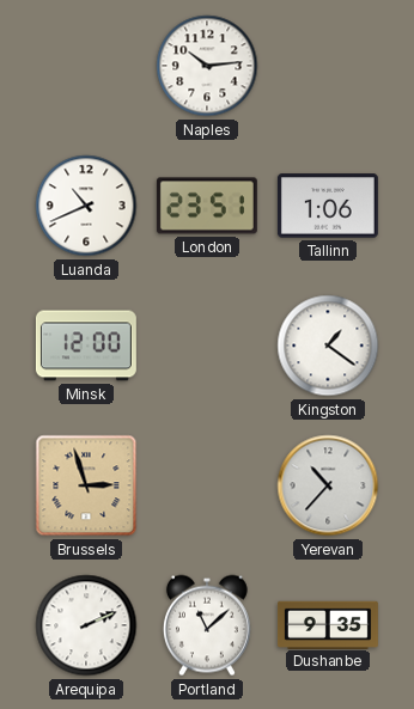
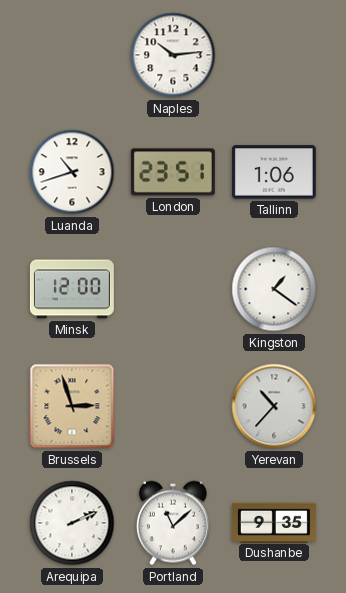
Luanda: 10:41 -> 10:42
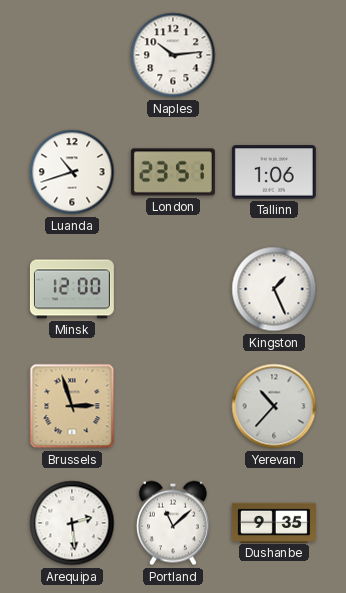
Kingston: 1:21 -> 1:26
Arequipa: 2:11 -> 2:29
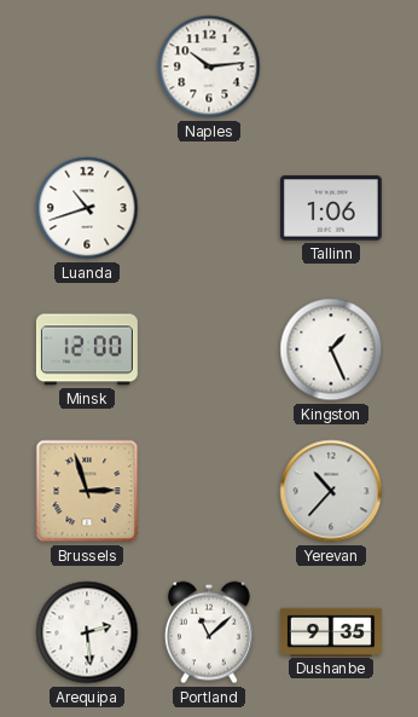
London: 23:51 -> none
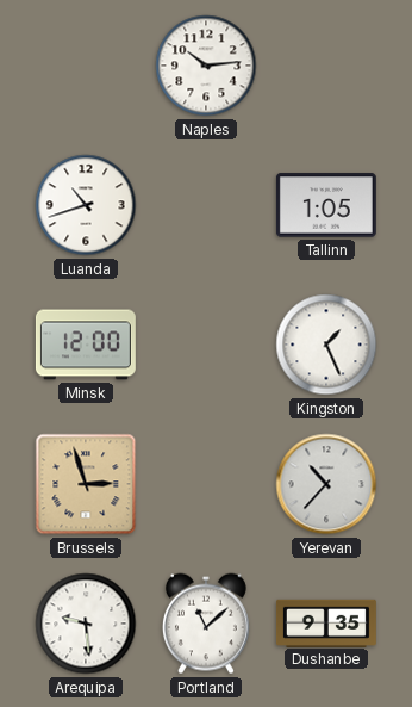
Tallinn: 1:06 -> 1:05
Arequipa: 2:29 -> 9:29
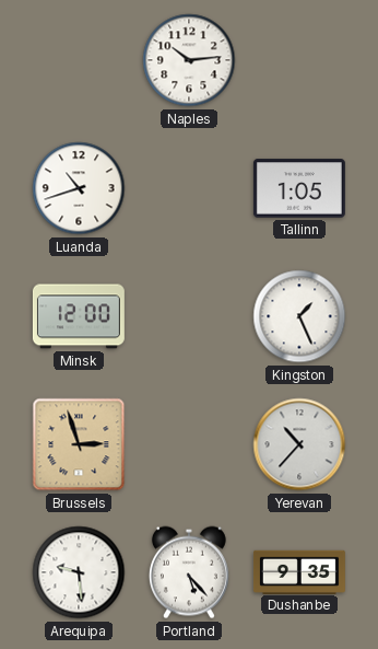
Portland: 11:08 -> 5:23
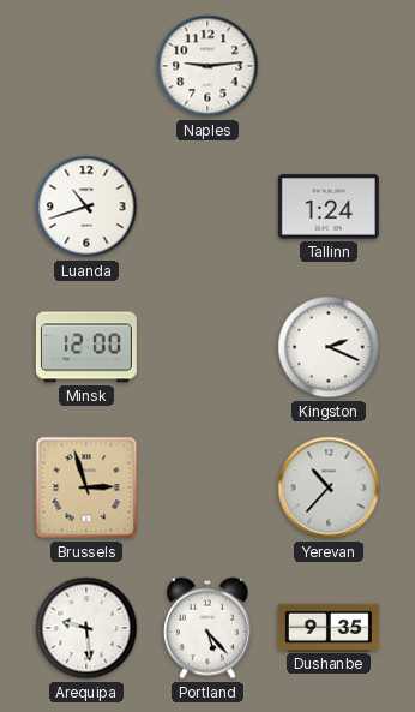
Naples: 10:14 -> 9:14
Tallinn: 1:05 -> 1:24
Kingston: 1:26 -> 2:19
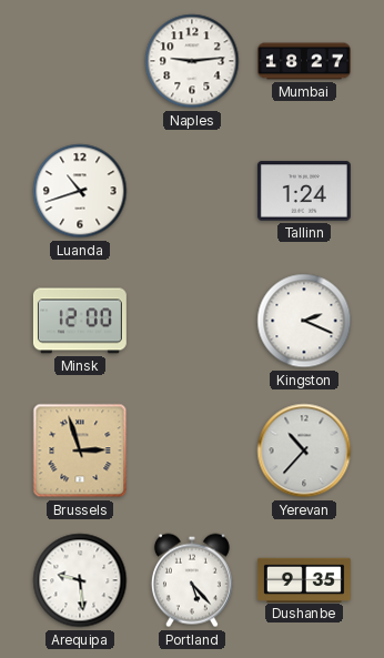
Mumbai: none -> 18:27
